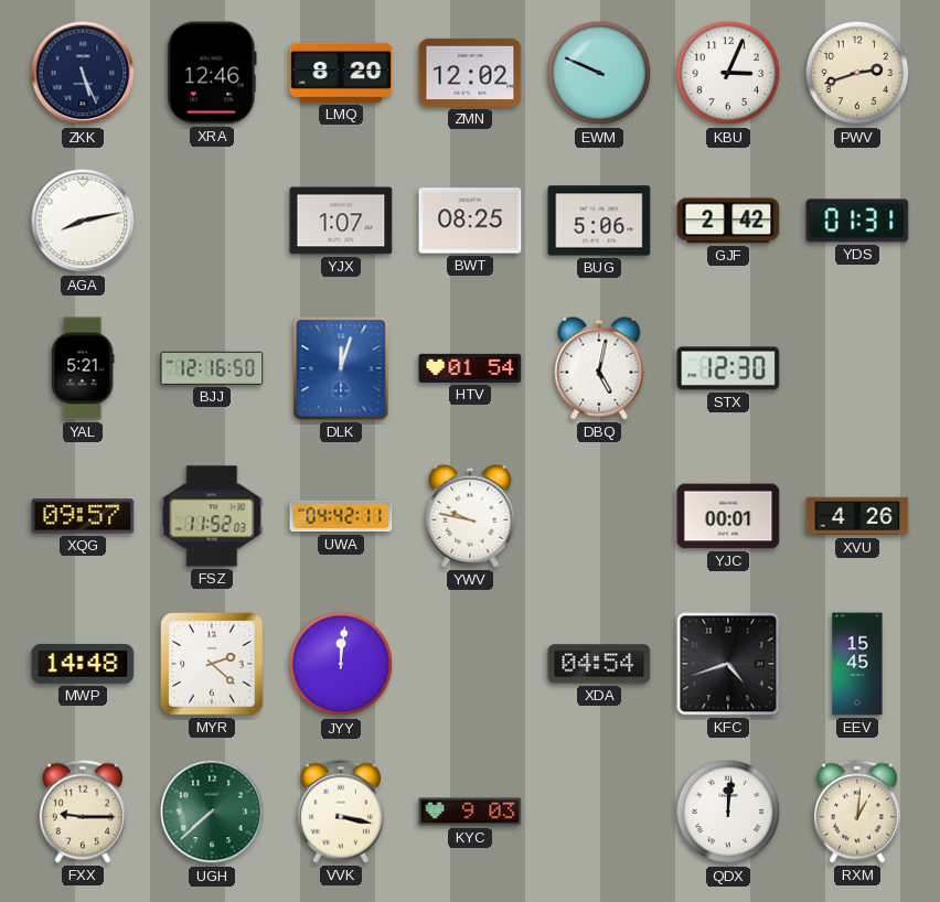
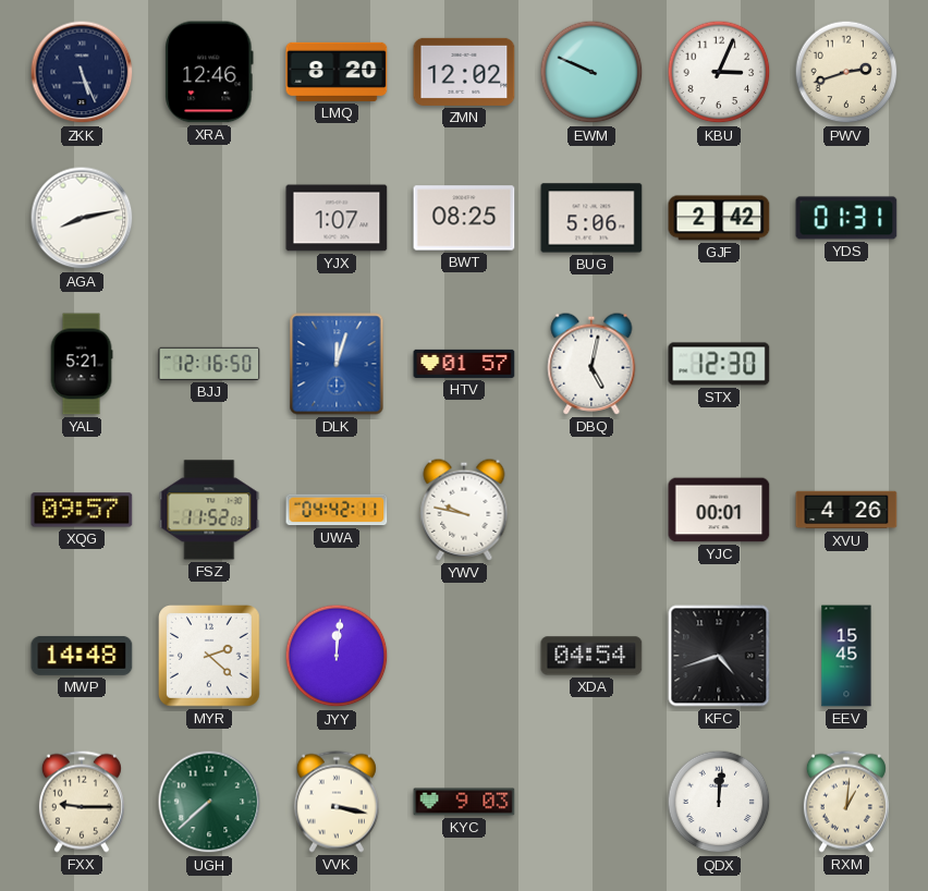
HTV: 01:54 -> 01:57
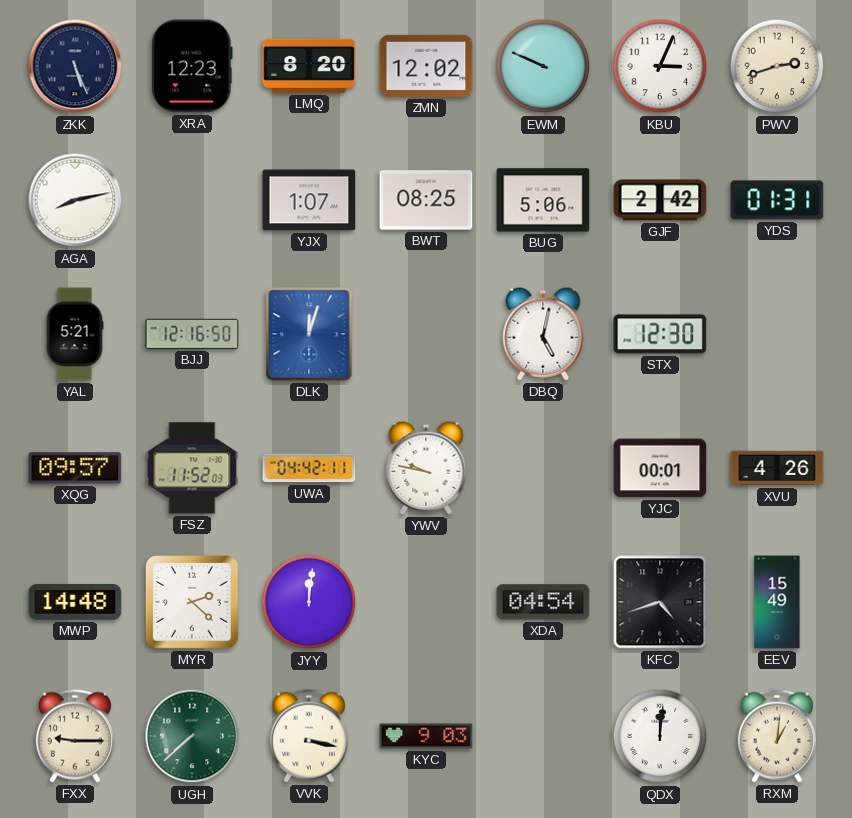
XRA: 12:46 -> 12:23
HTV: 01:57 -> none
EEV: 15:45 -> 15:49
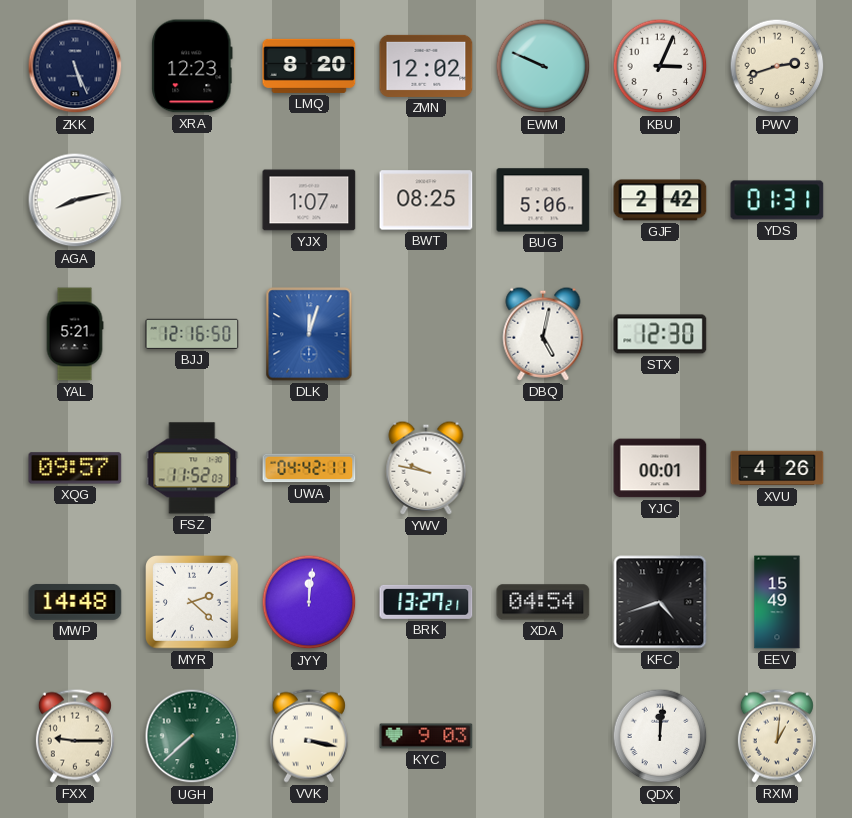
BRK: none -> 13:27
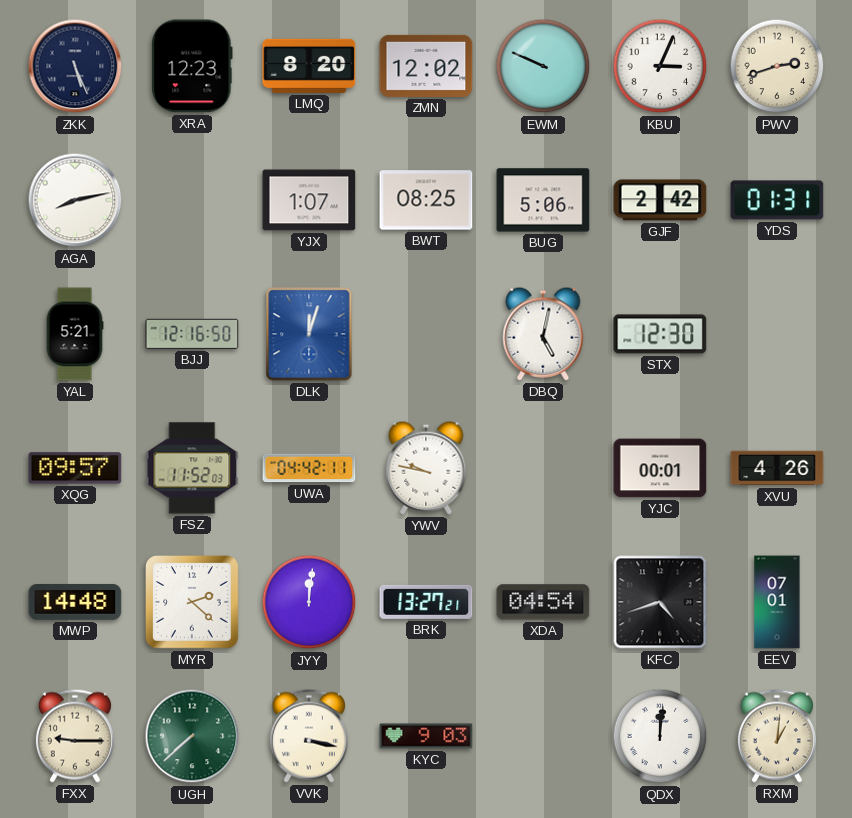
EEV: 15:49 -> 07:01
